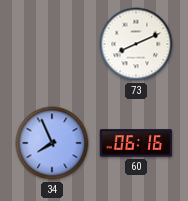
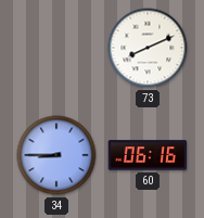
34: 7:56 -> 8:45
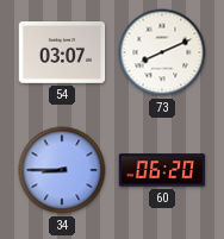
54: none -> 03:07
60: 06:16 -> 06:20
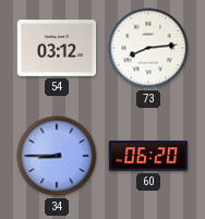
54: 03:07 -> 03:12
73: 8:11 -> 8:14
